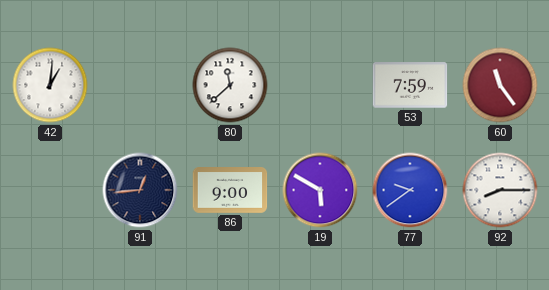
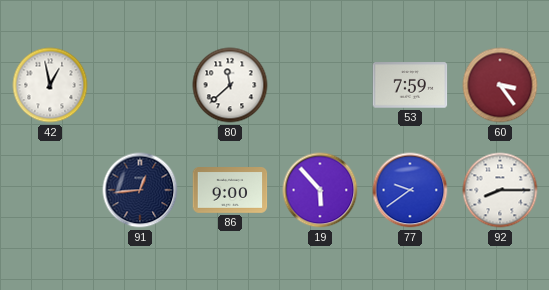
42: 1:01 -> 12:58
60: 11:24 -> 3:24
19: 5:50 -> 5:53
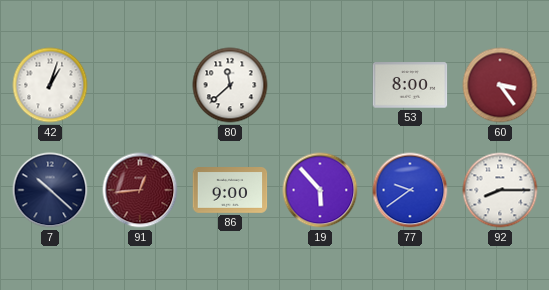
42: 12:58 -> 1:03
53: 7:59 -> 8:00
7: none -> 10:22
91 dial: navy -> burgundy
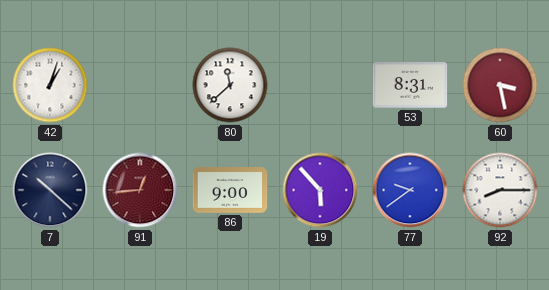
53: 8:00 -> 8:31
60: 3:24 -> 3:28
